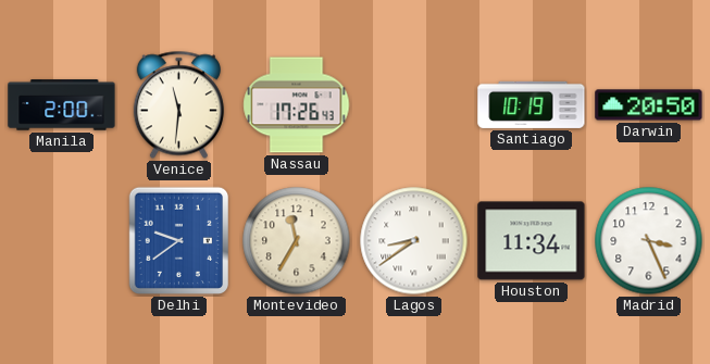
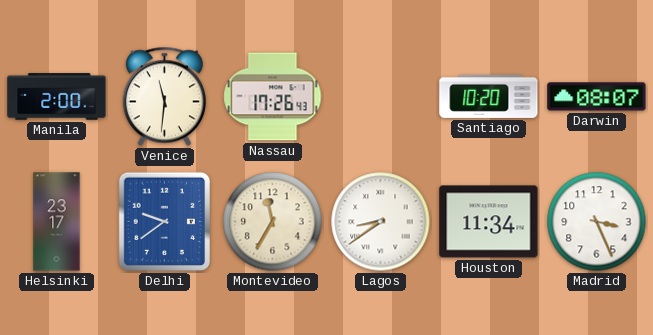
Santiago: 10:19 -> 10:20
Darwin: 20:50 -> 08:07
Helsinki: none -> 23:17
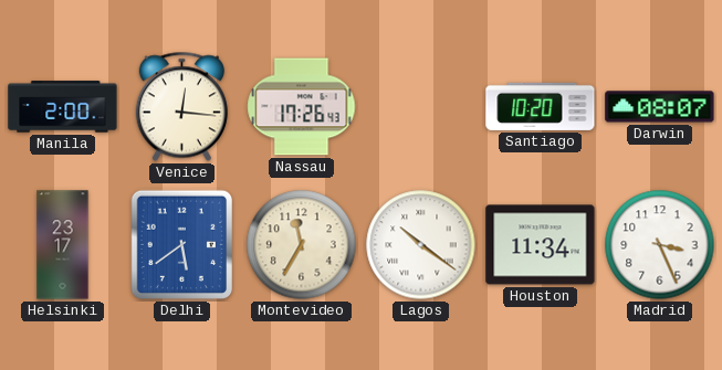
Venice: 11:31 -> 12:16
Delhi: 9:39 -> 5:39
Lagos: 8:39 -> 10:21
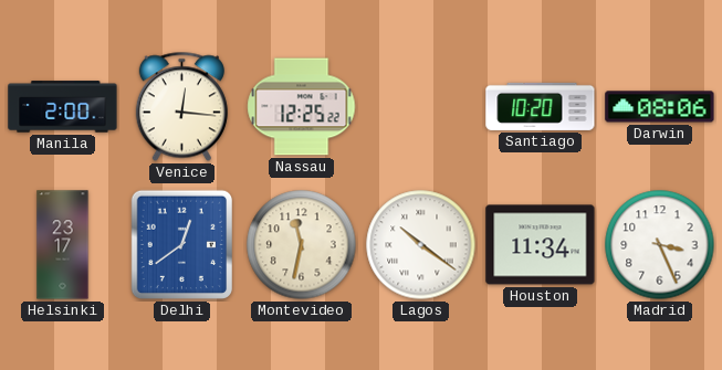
Nassau: 17:26 -> 12:25
Darwin: 08:07 -> 08:06
Delhi: 5:39 -> 12:39
Montevideo: 11:35 -> 11:32
